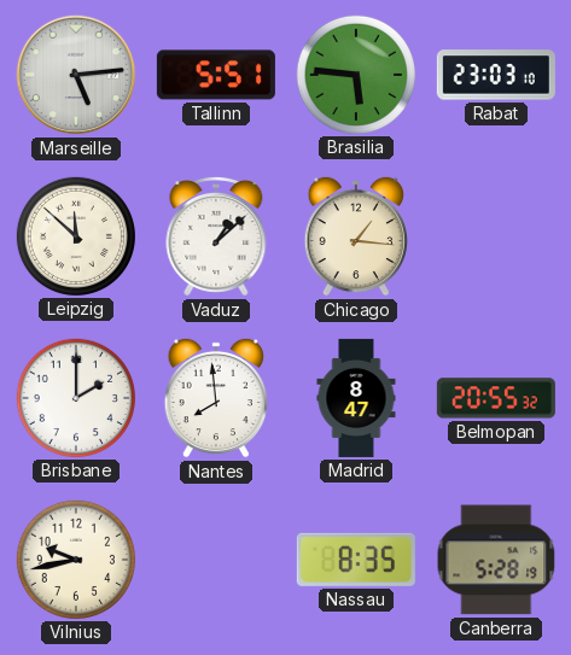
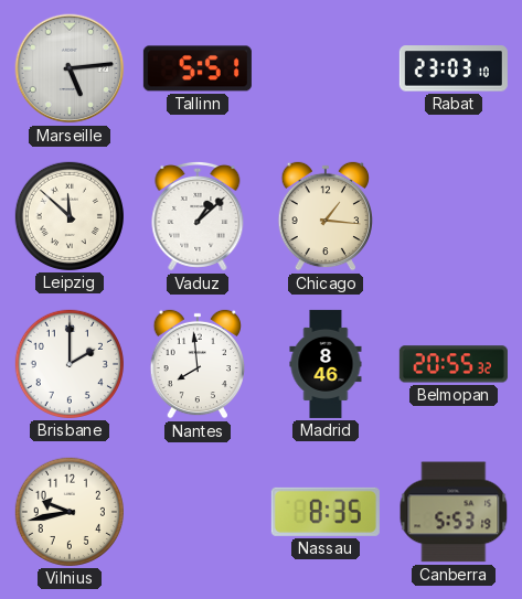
Brasilia: 5:46 -> none
Madrid: 8:47 -> 8:46
Canberra: 5:28 -> 5:53
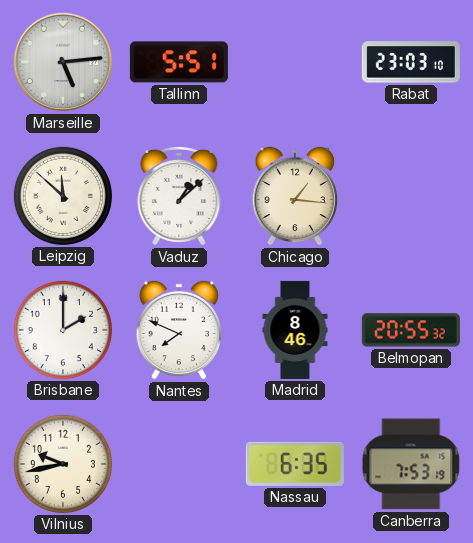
Nantes: 7:59 -> 7:49
Nassau: 8:35 -> 6:35
Canberra: 5:53 -> 7:53
